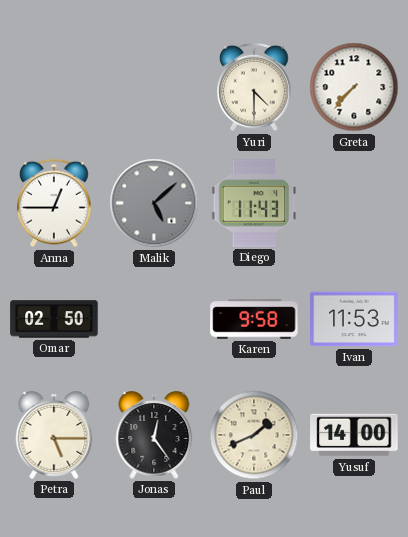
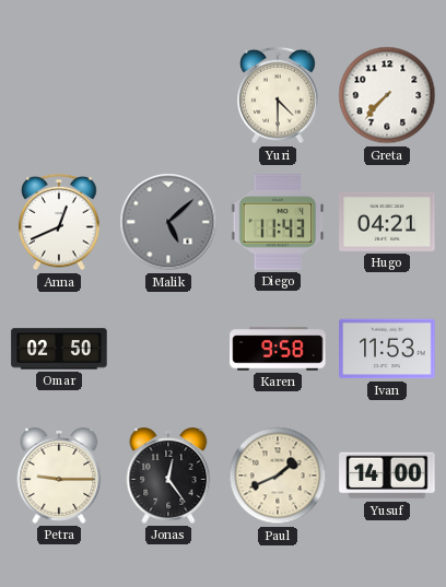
Anna: 12:45 -> 12:41
Hugo: none -> 04:21
Petra: 5:15 -> 9:15
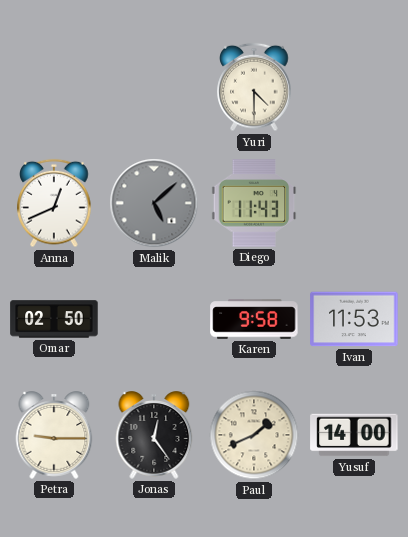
Greta: 7:37 -> none
Hugo: 04:21 -> none
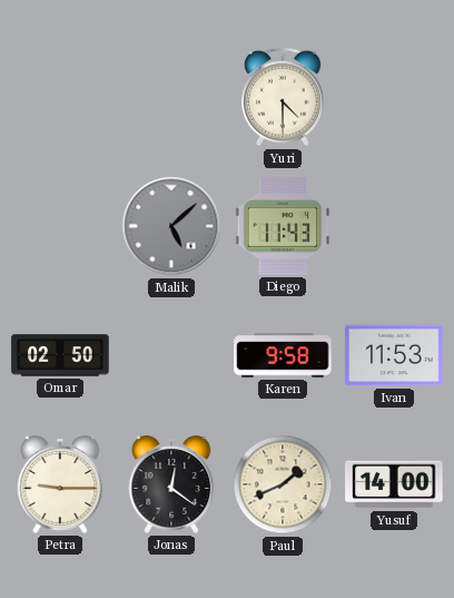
Anna: 12:41 -> none
Jonas: 12:24 -> 12:21
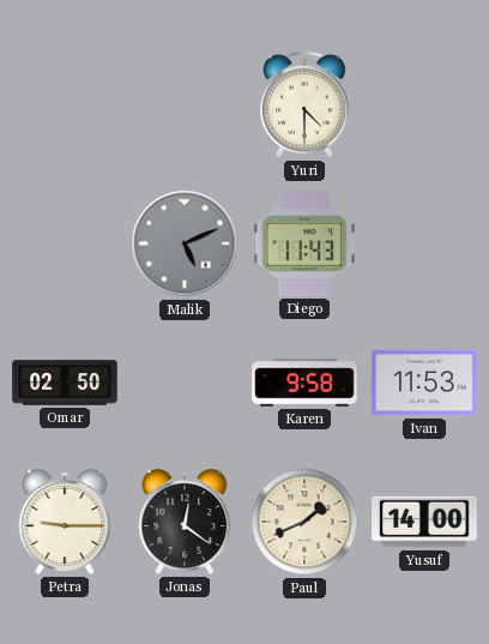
Malik: 5:08 -> 5:11
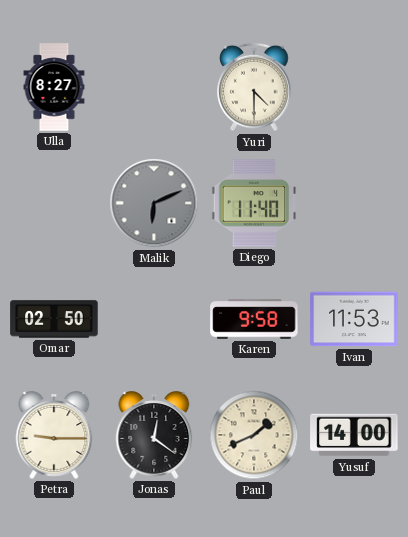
Ulla: none -> 8:27
Malik: 5:11 -> 6:11
Diego: 11:43 -> 11:40
